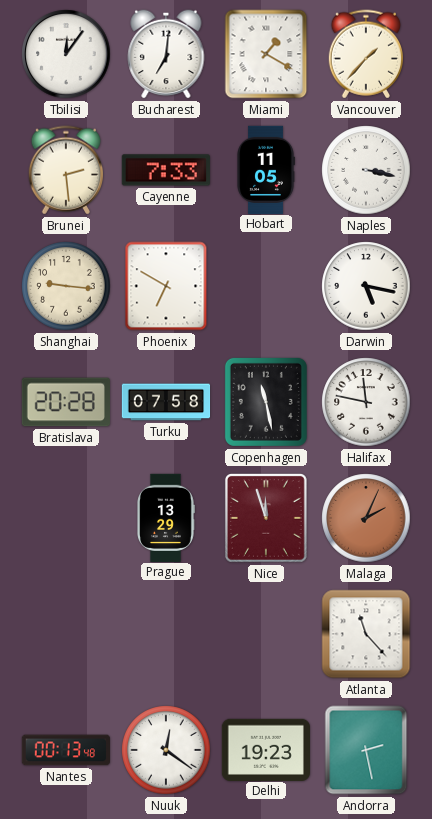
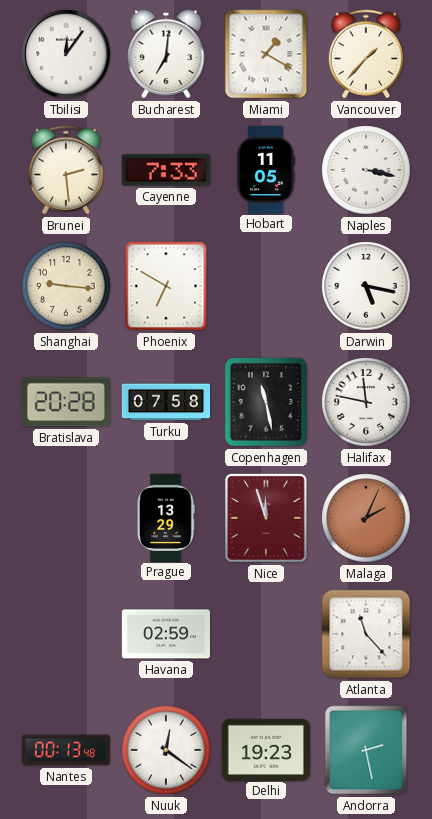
Havana: none -> 02:59
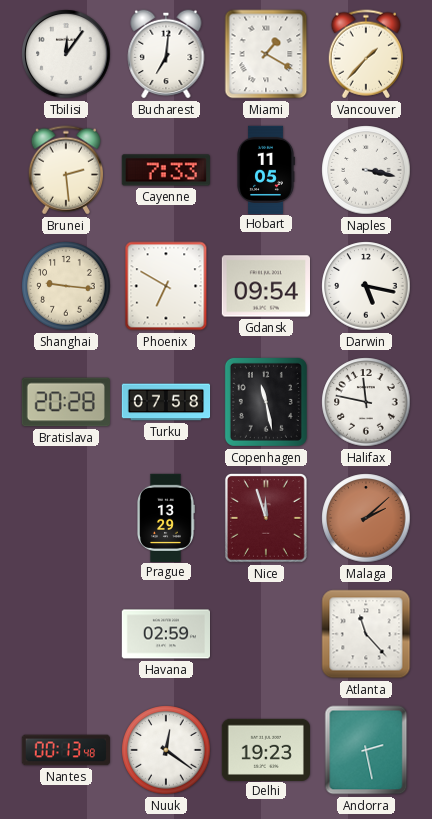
Gdansk: none -> 09:54
Malaga: 2:04 -> 2:08
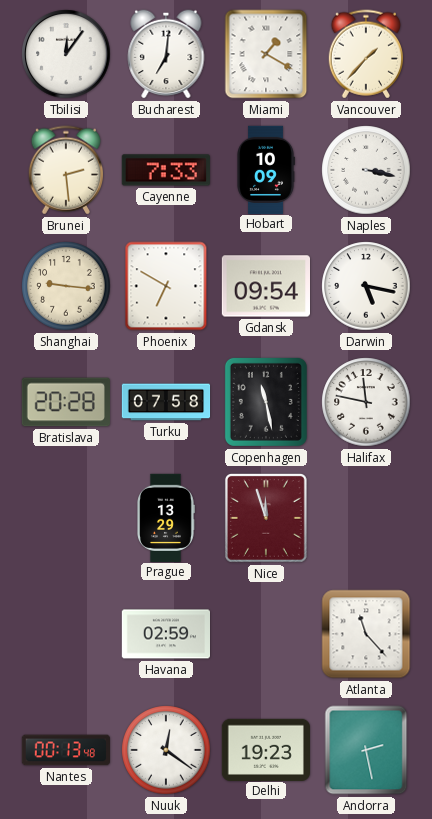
Hobart: 11:05 -> 10:09
Malaga: 2:08 -> none
